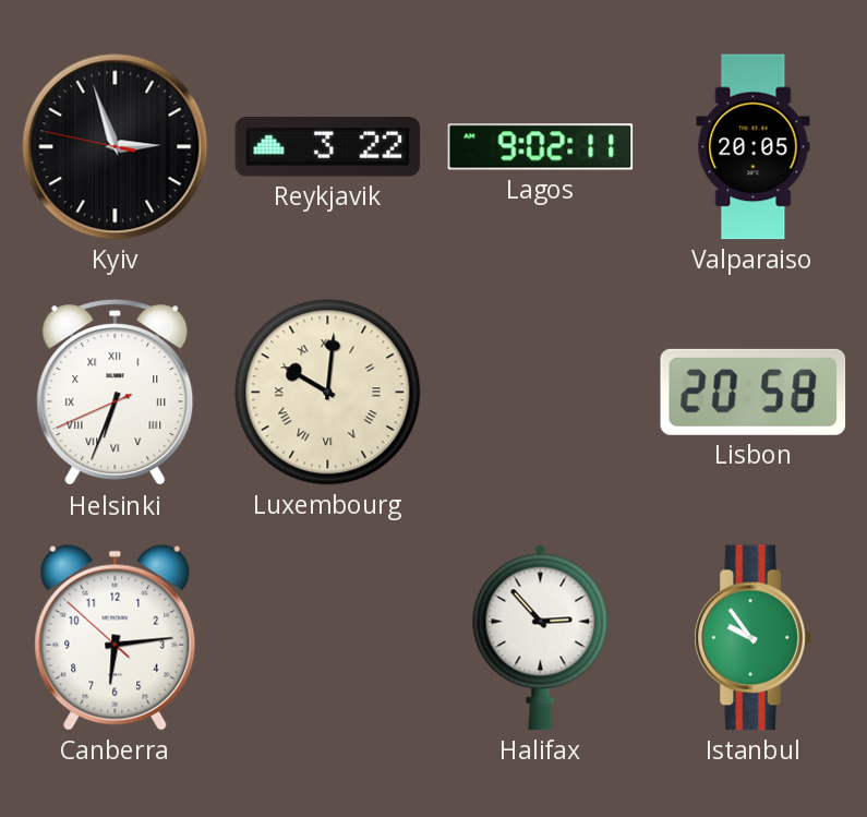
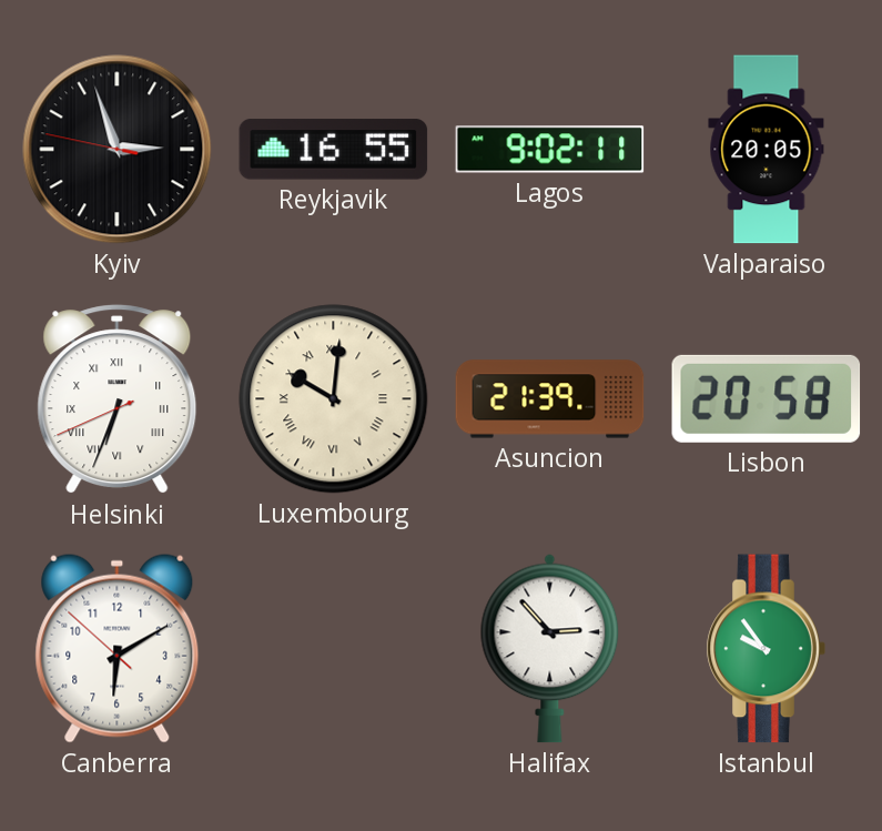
Reykjavik: 3:22 -> 16:55
Asuncion: none -> 21:39
Canberra: 6:13 -> 6:09
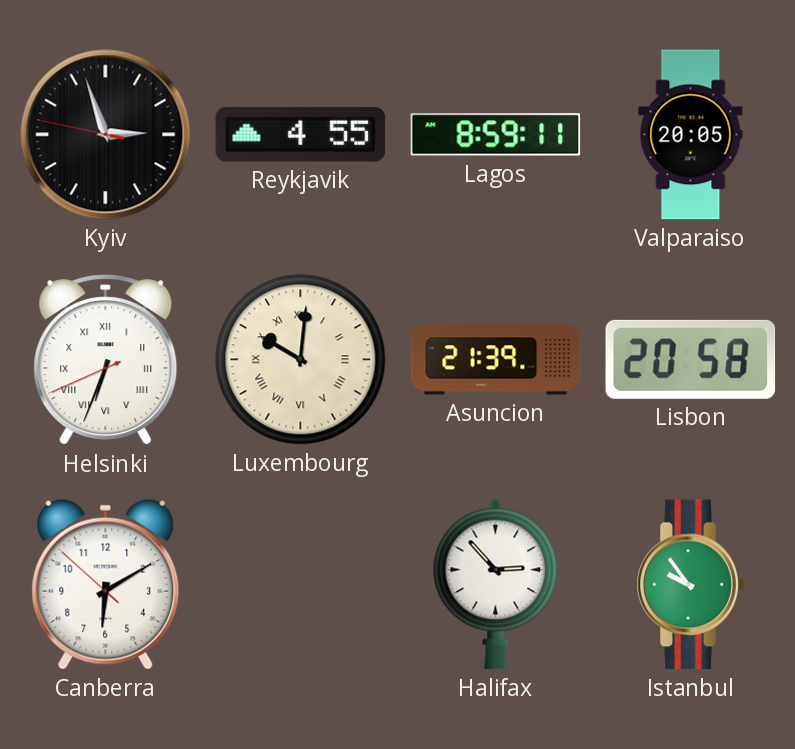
Reykjavik: 16:55 -> 4:55
Lagos: 9:02 -> 8:59
